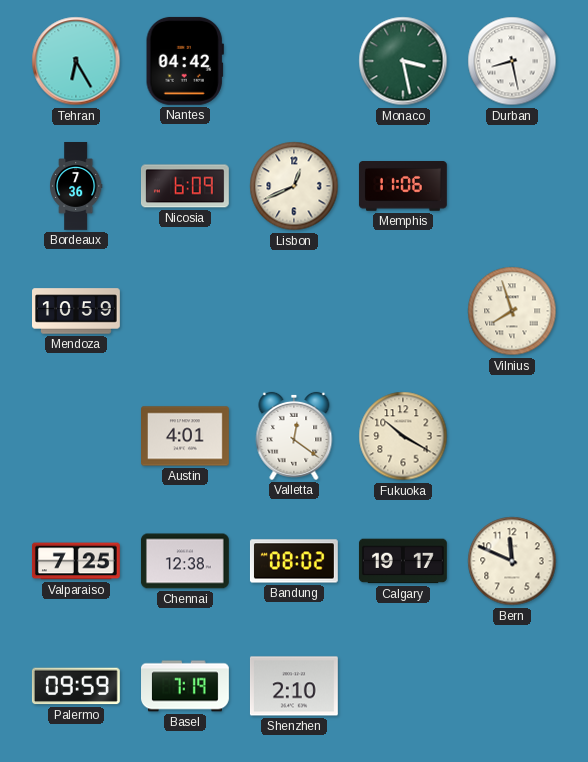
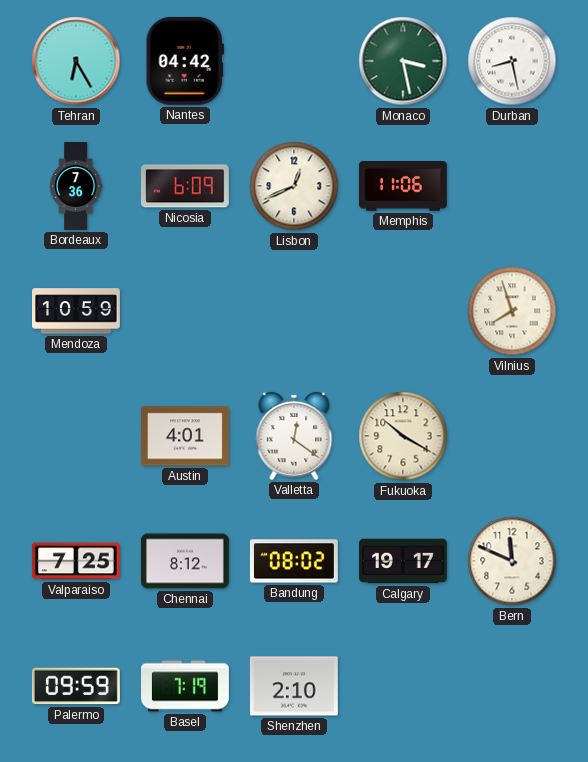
Chennai: 12:38 -> 8:12
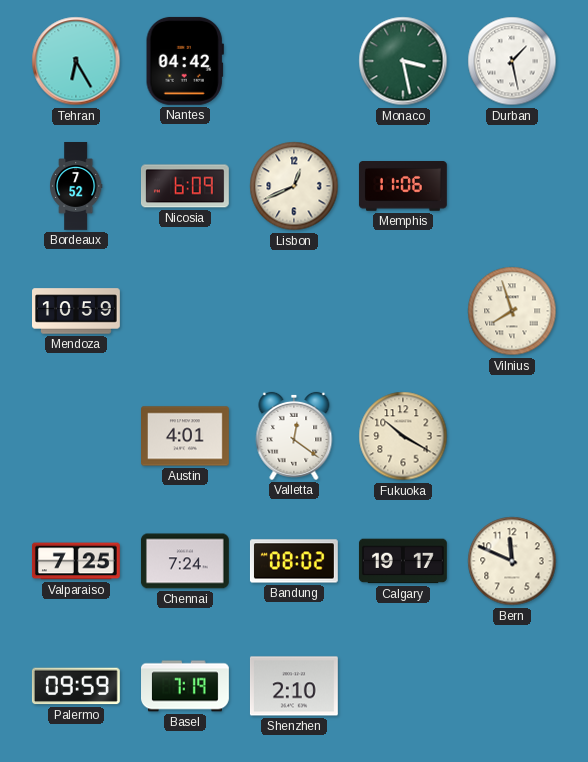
Durban: 8:28 -> 1:28
Bordeaux: 7:36 -> 7:52
Chennai: 8:12 -> 7:24
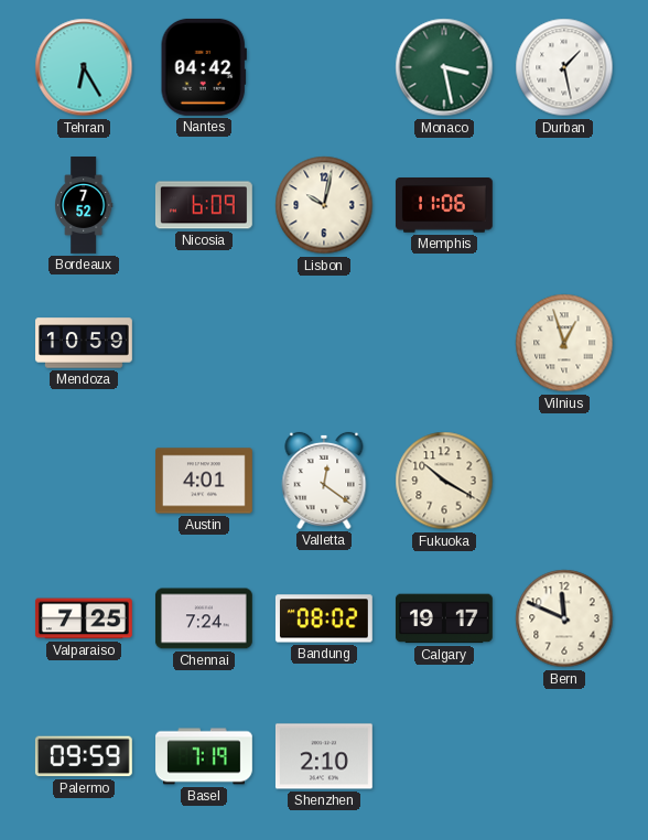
Lisbon: 12:41 -> 10:02
Vilnius: 7:57 -> 12:57
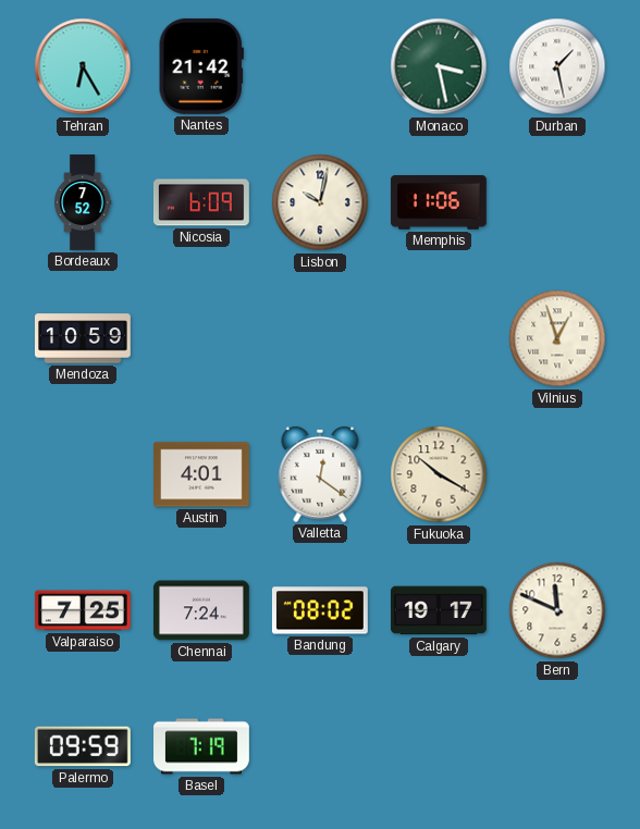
Nantes: 04:42 -> 21:42
Shenzhen: 2:10 -> none
